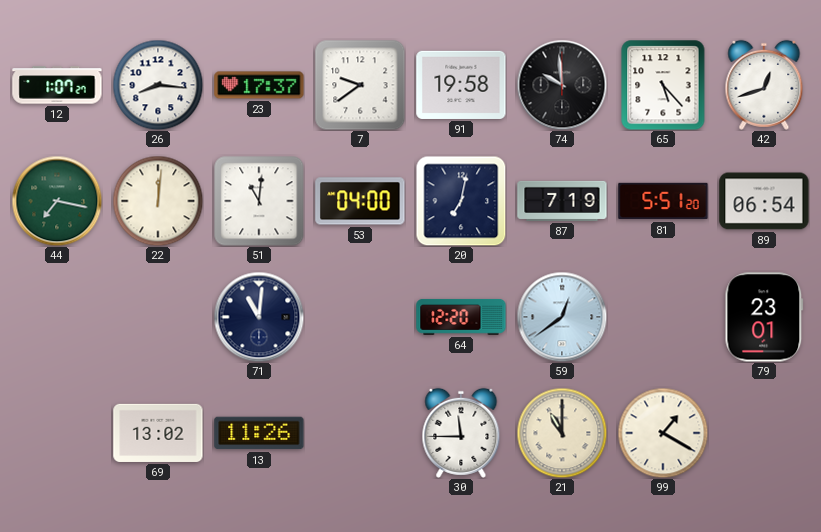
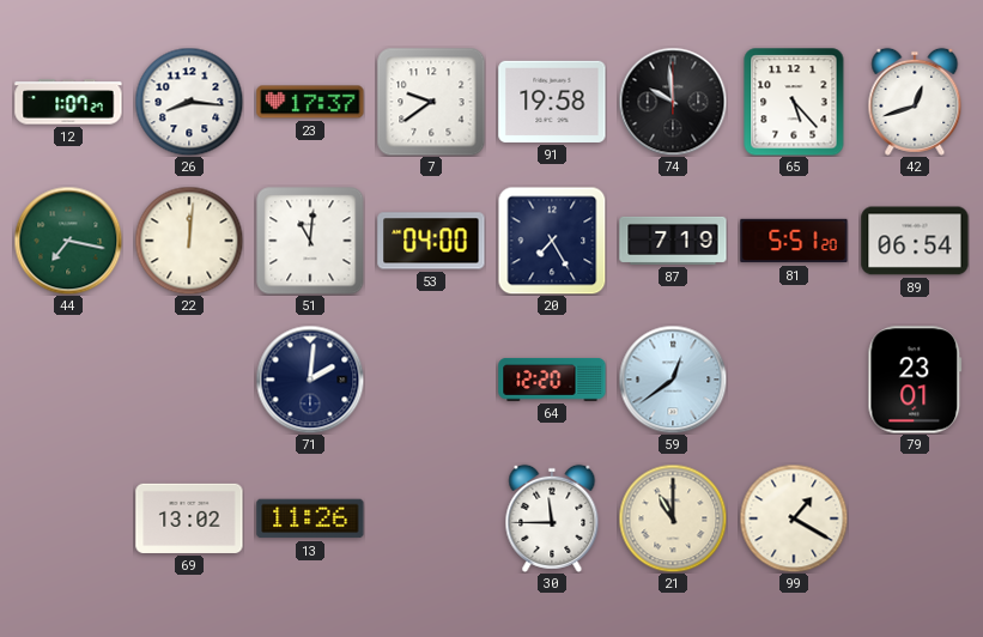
20: 7:02 -> 7:25
71: 11:01 -> 2:01
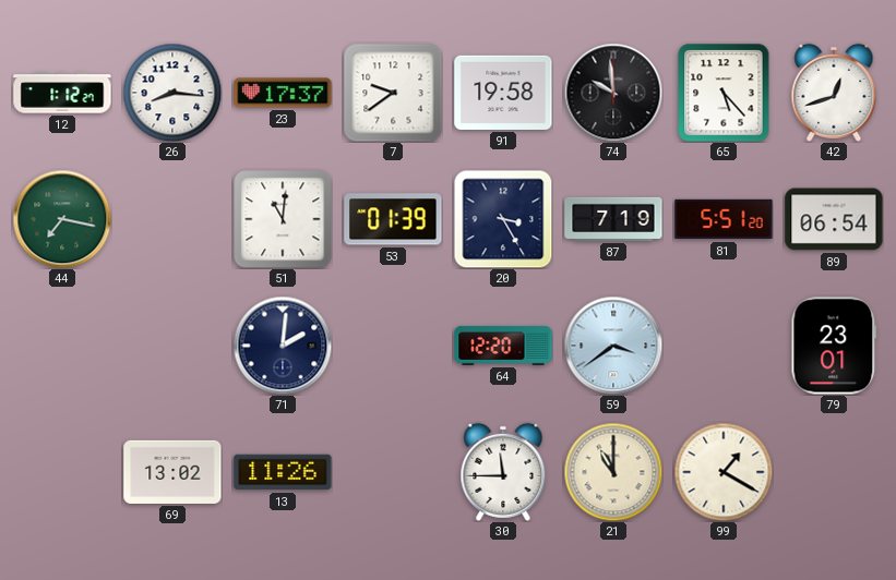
12: 1:07 -> 1:12
22: 12:01 -> none
53: 04:00 -> 01:39
20: 7:25 -> 3:25
59: 12:39 -> 3:39
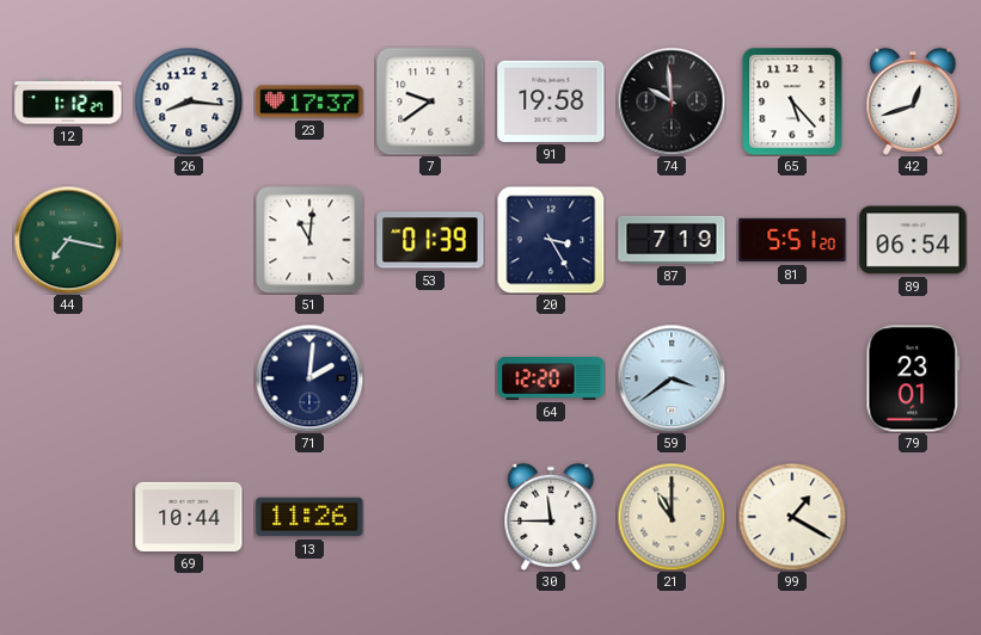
69: 13:02 -> 10:44
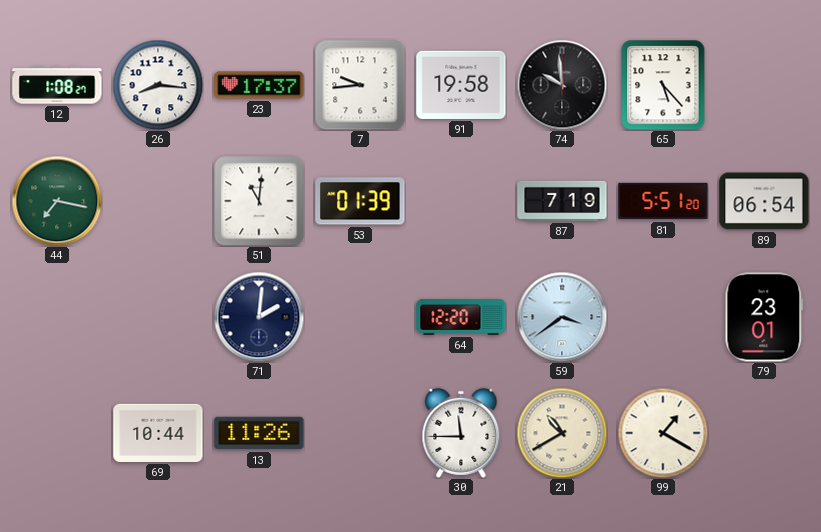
12: 1:12 -> 1:08
7: 9:39 -> 9:44
42: 12:42 -> none
20: 3:25 -> none
21: 11:00 -> 10:40
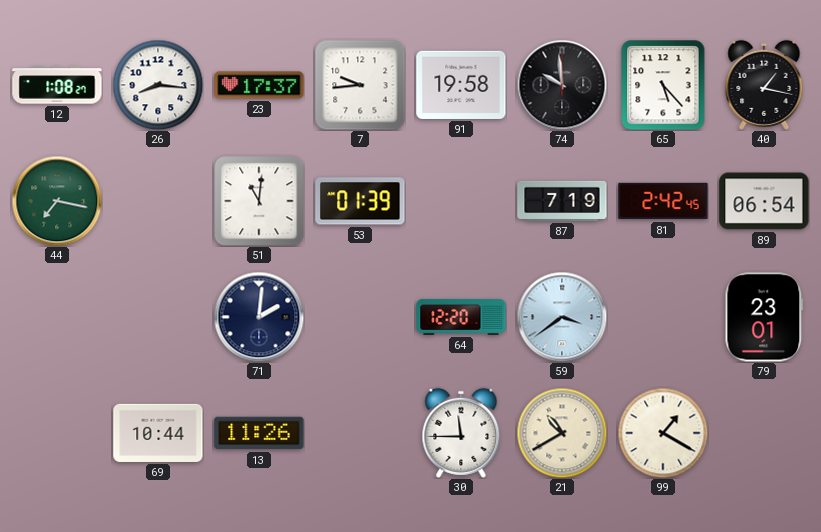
40: none -> 1:17
81: 5:51 -> 2:42
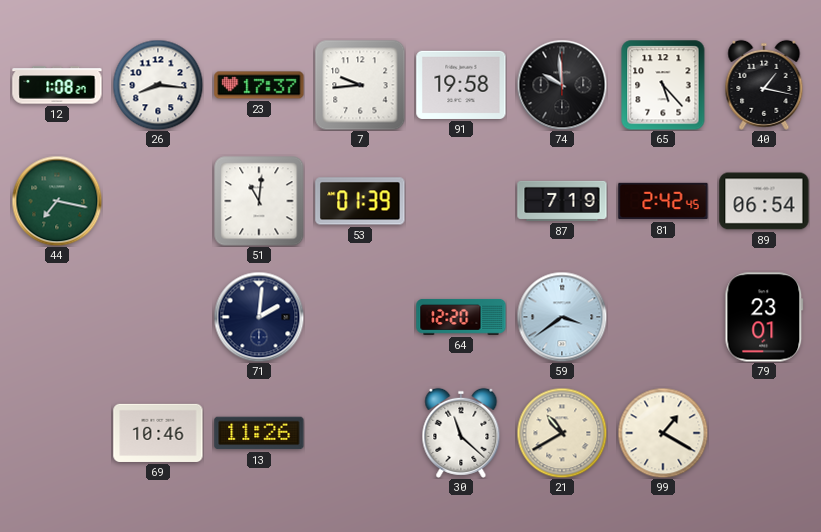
69: 10:44 -> 10:46
30: 11:45 -> 11:22
